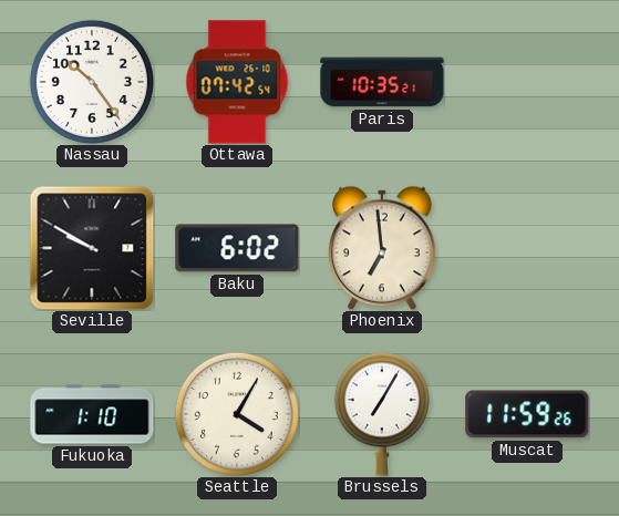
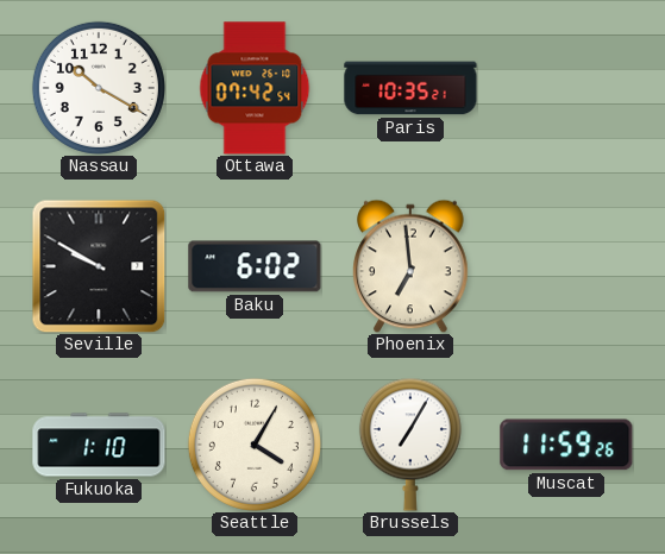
Nassau: 10:24 -> 10:20
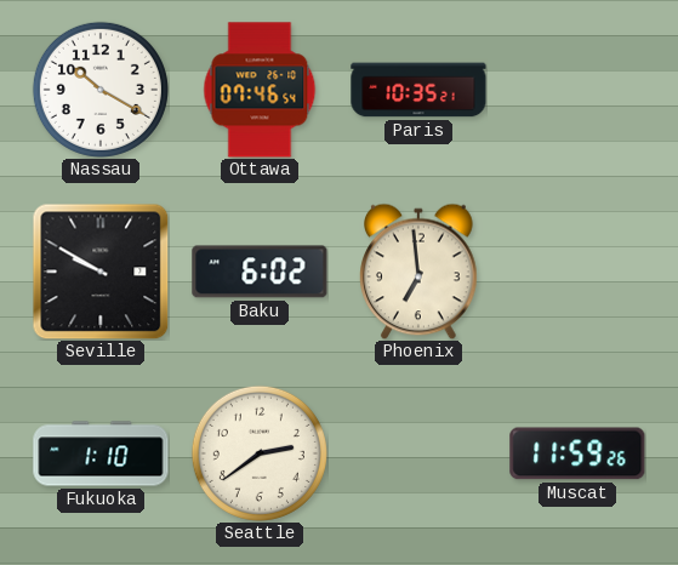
Ottawa: 07:42 -> 07:46
Seattle: 4:05 -> 2:39
Brussels: 7:05 -> none
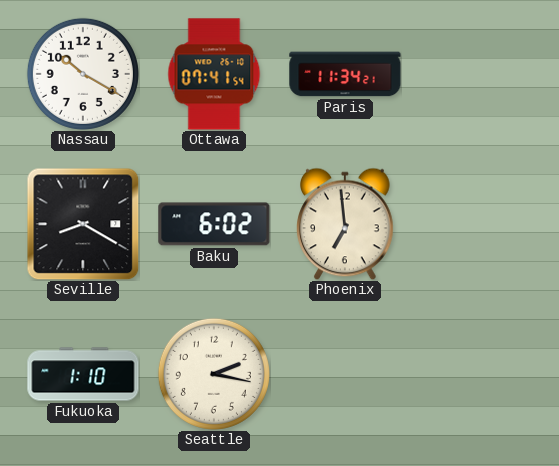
Ottawa: 07:46 -> 07:41
Paris: 10:35 -> 11:34
Seville: 9:50 -> 8:20
Seattle: 2:39 -> 2:17
Muscat: 11:59 -> none
